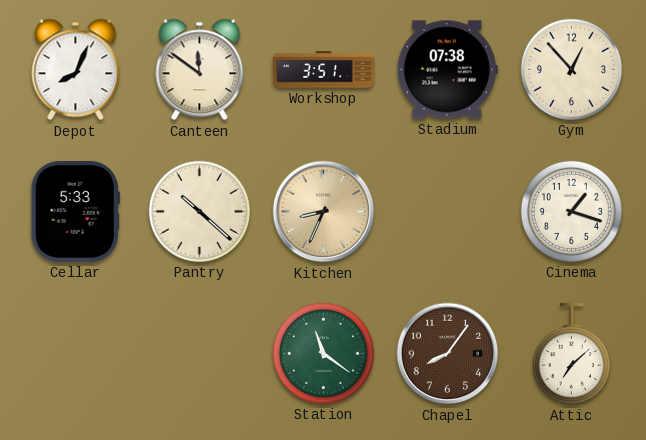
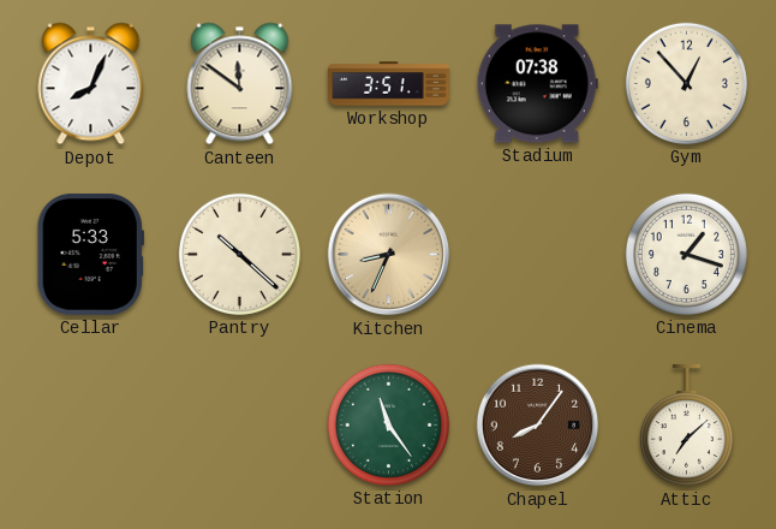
Station: 11:21 -> 11:24
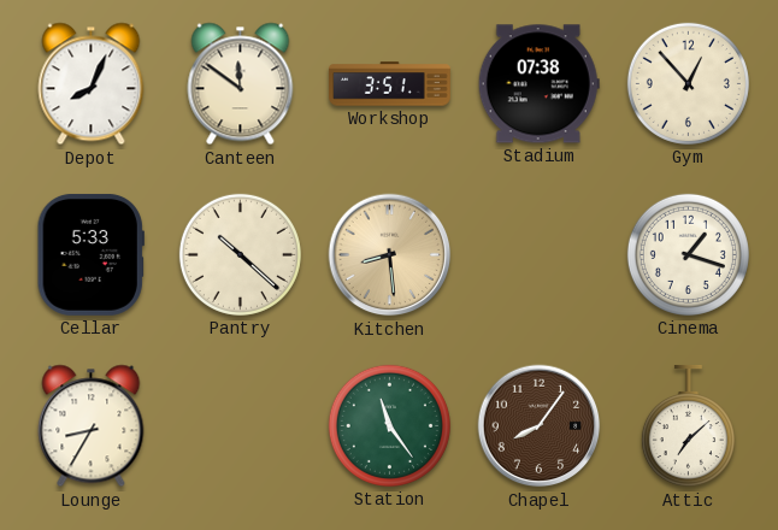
Kitchen: 8:34 -> 8:29
Lounge: none -> 8:35
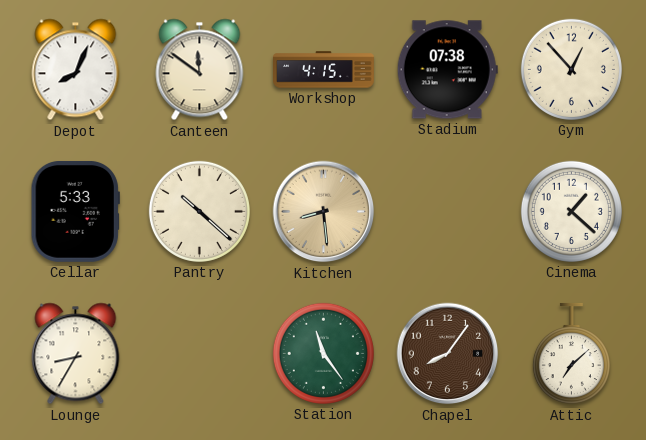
Workshop: 3:51 -> 4:15
Cinema: 1:18 -> 1:22
